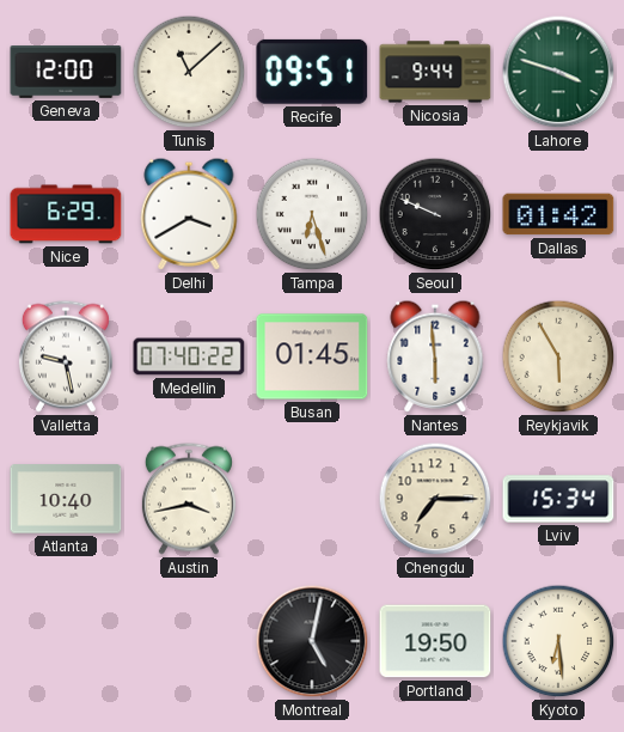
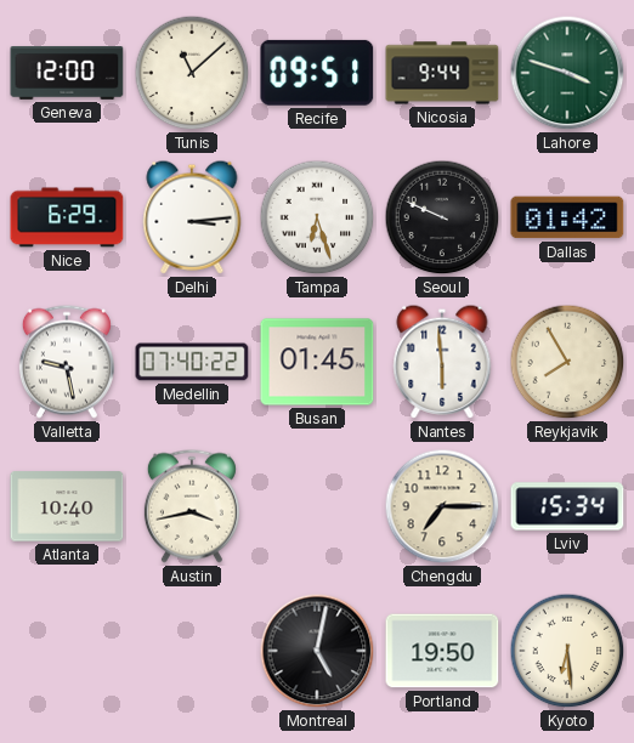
Delhi: 3:40 -> 3:14
Reykjavik: 5:55 -> 7:55
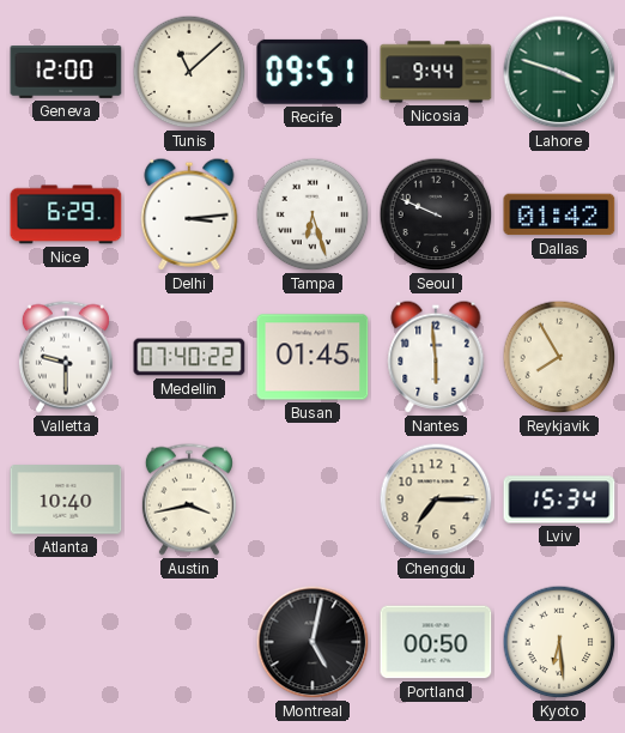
Valletta: 9:28 -> 9:30
Portland: 19:50 -> 00:50
